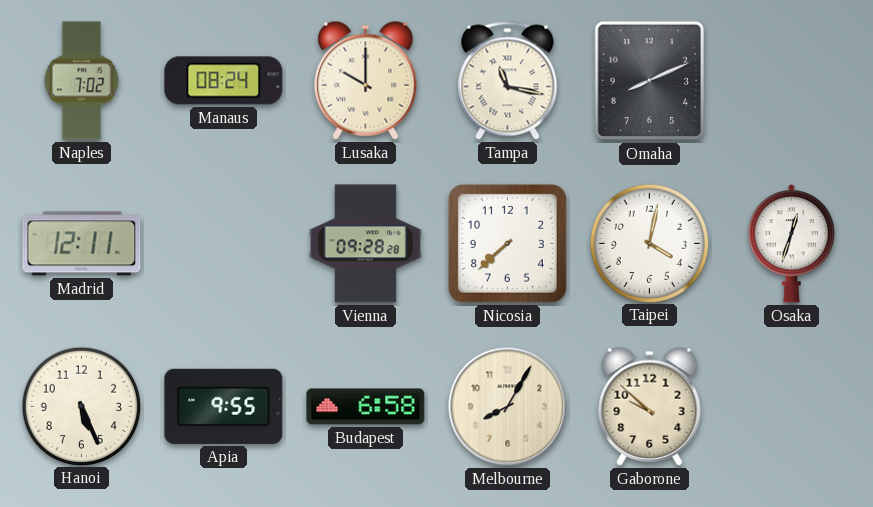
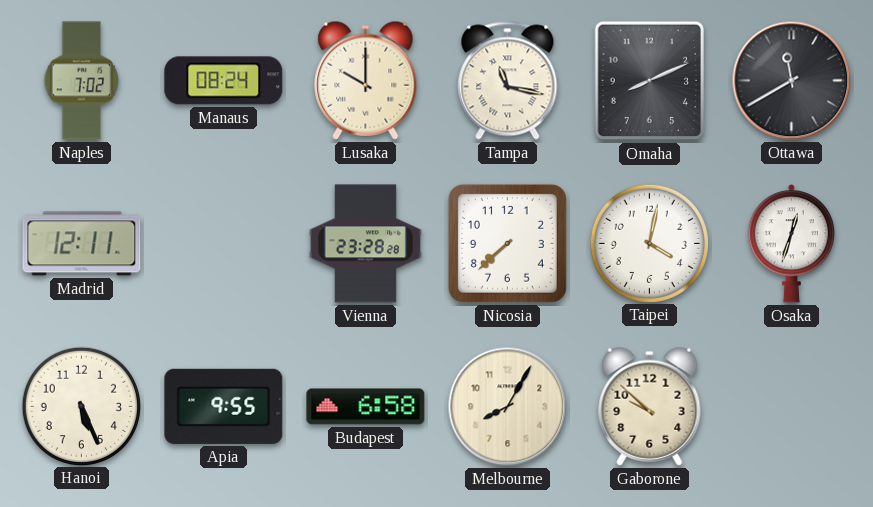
Ottawa: none -> 11:40
Vienna: 09:28 -> 23:28
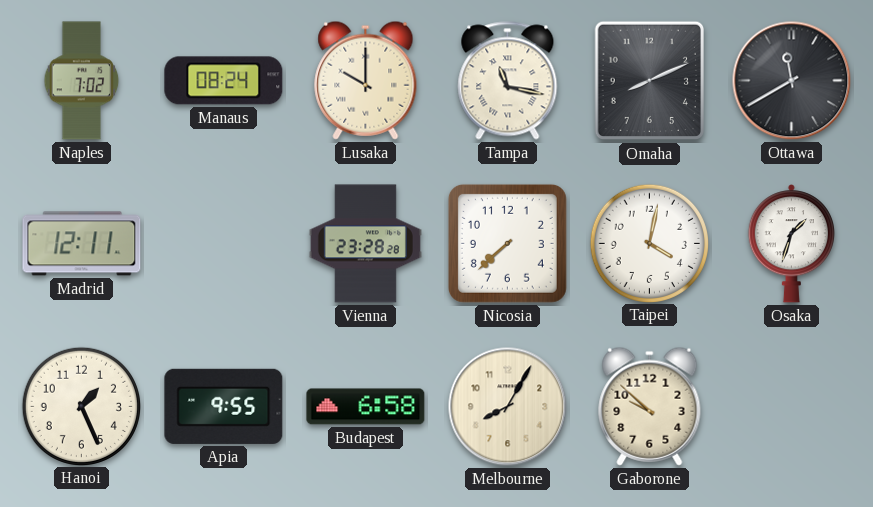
Osaka: 12:33 -> 1:33
Hanoi: 5:26 -> 1:26
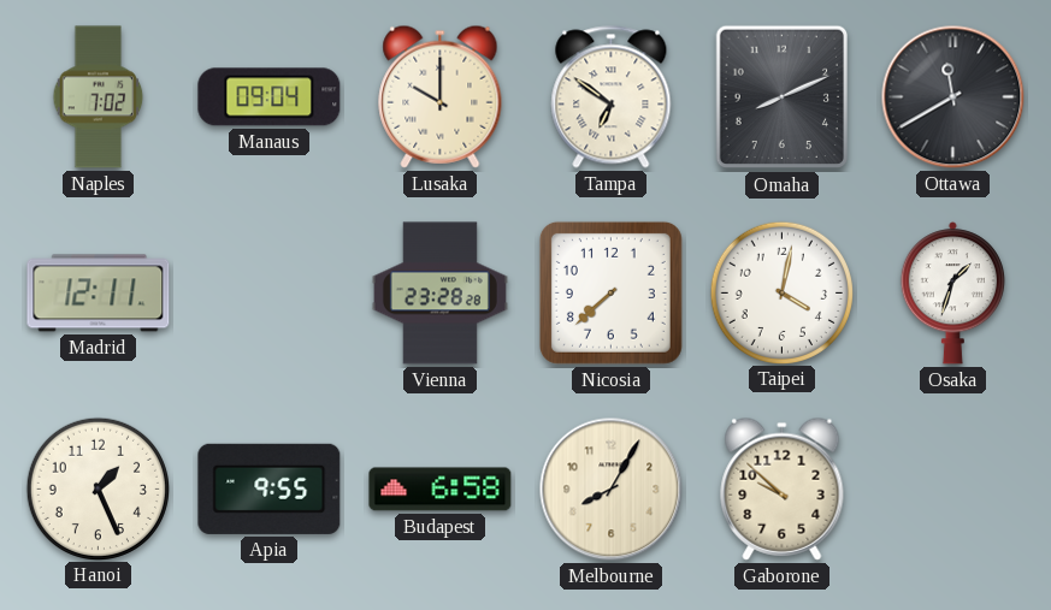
Manaus: 08:24 -> 09:04
Tampa: 11:17 -> 6:51
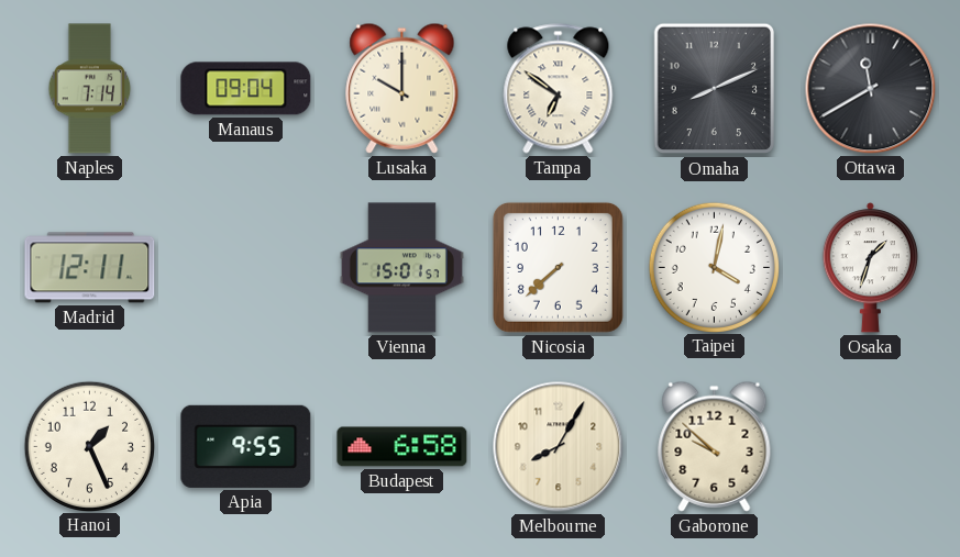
Naples: 7:02 -> 7:14
Vienna: 23:28 -> 15:01
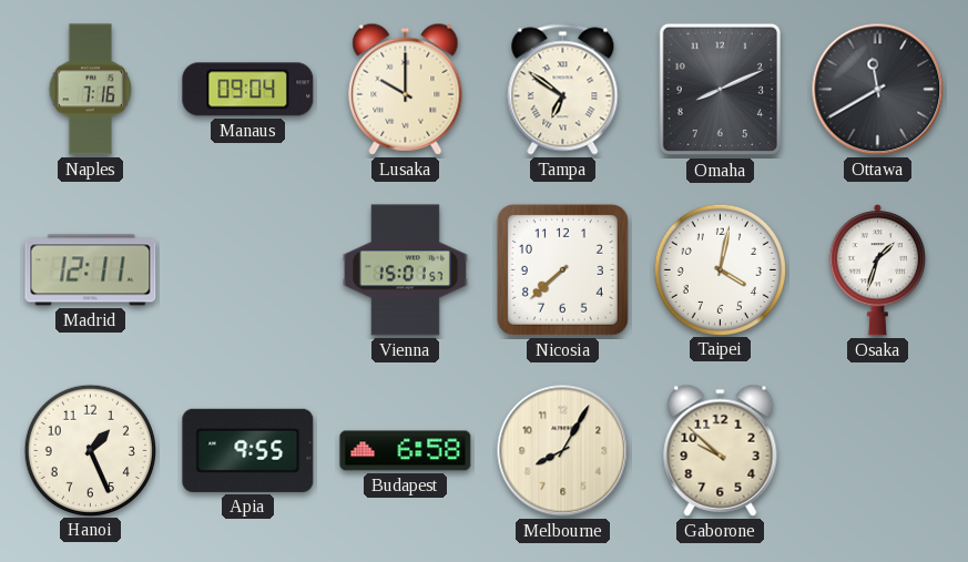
Naples: 7:14 -> 7:16
